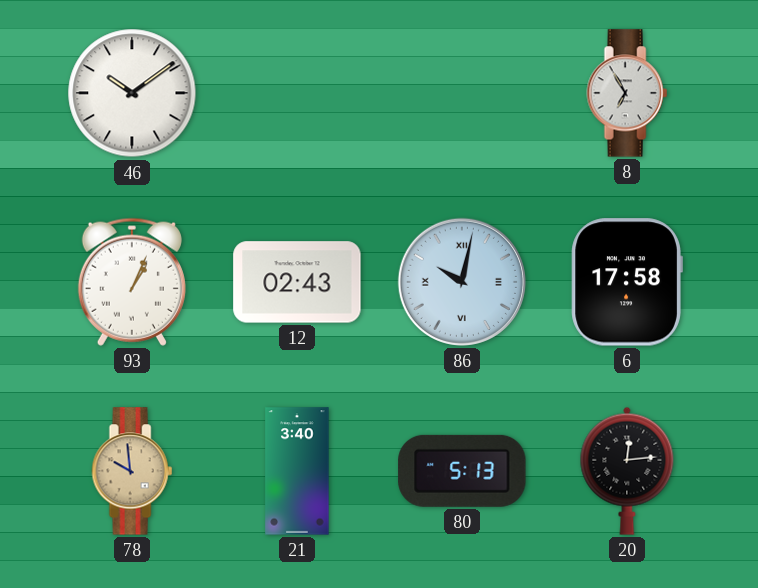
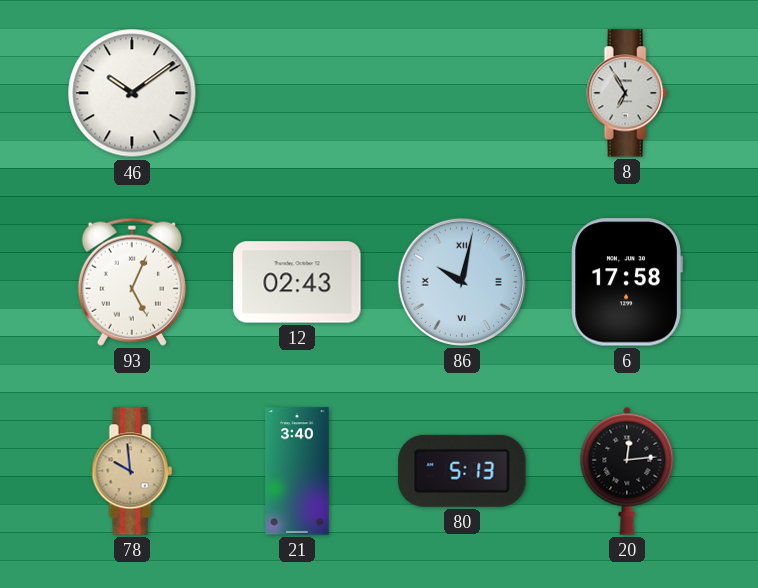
93: 1:04 -> 5:04
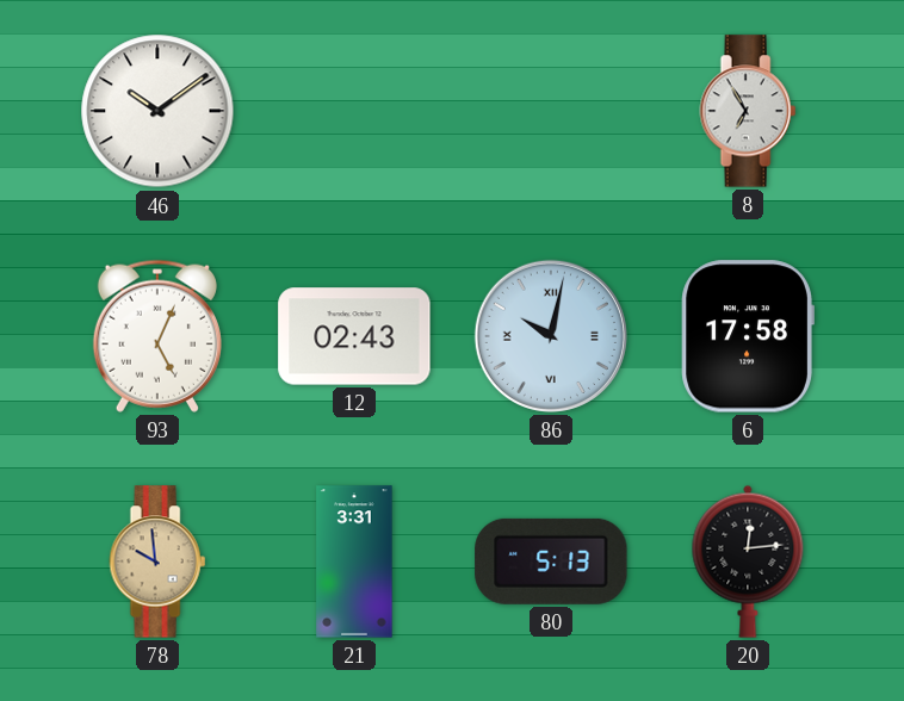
21: 3:40 -> 3:31
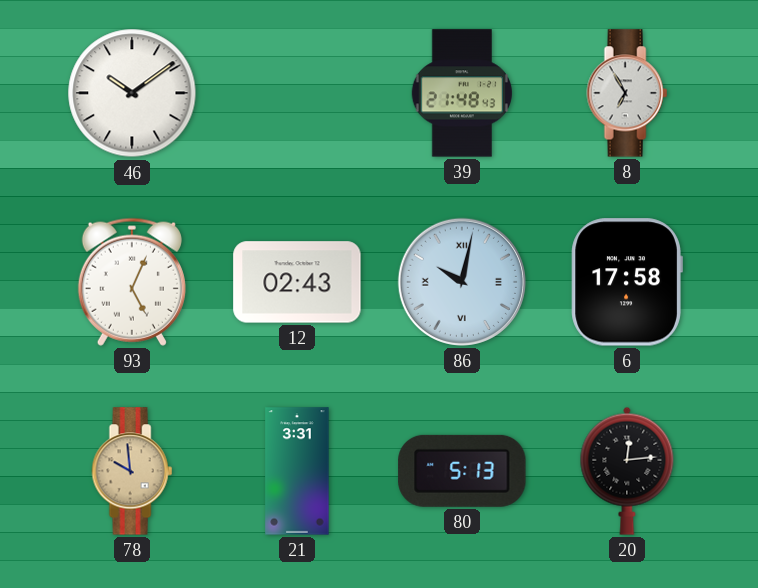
39: none -> 21:48
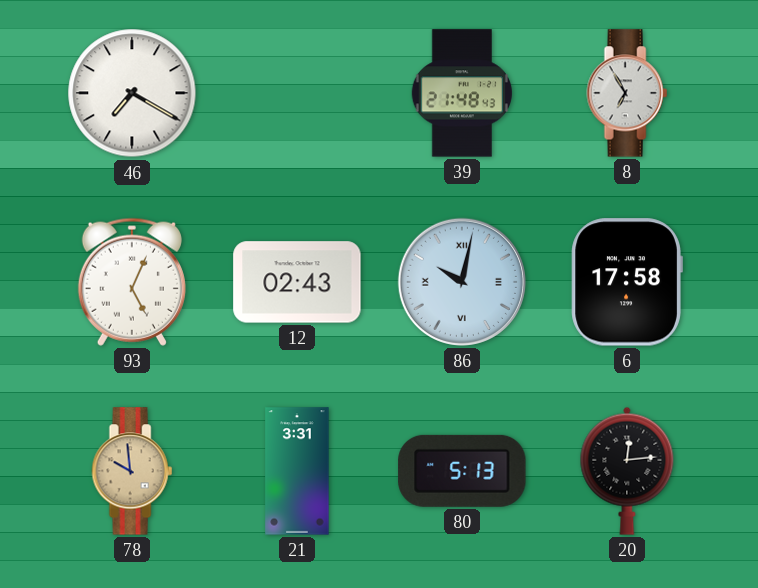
46: 10:09 -> 7:20
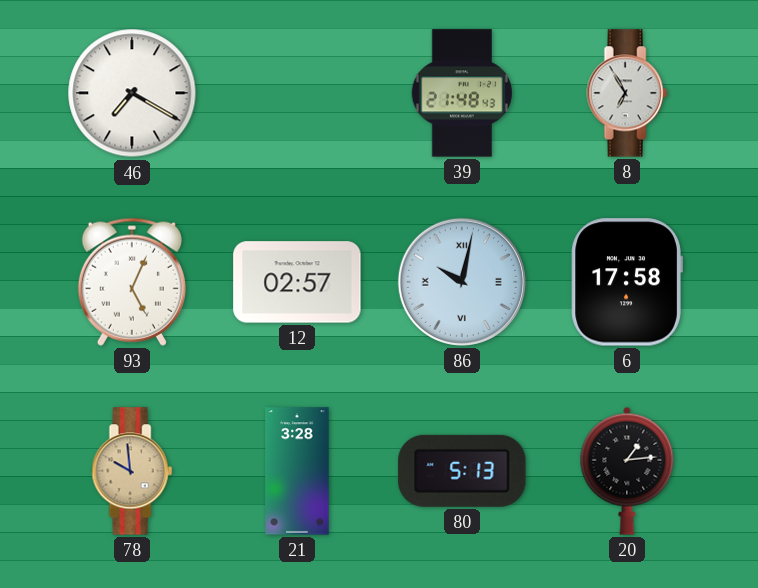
12: 02:43 -> 02:57
21: 3:31 -> 3:28
20: 12:14 -> 1:14
